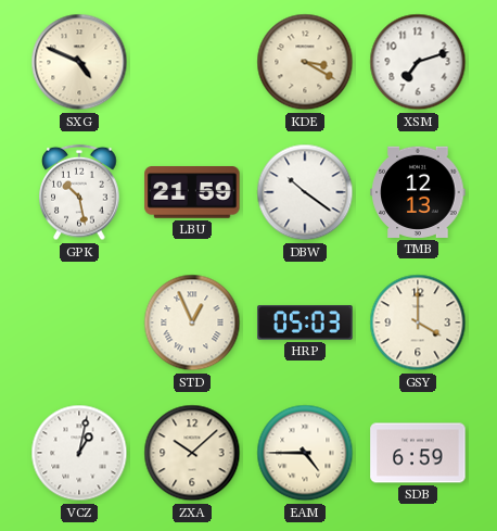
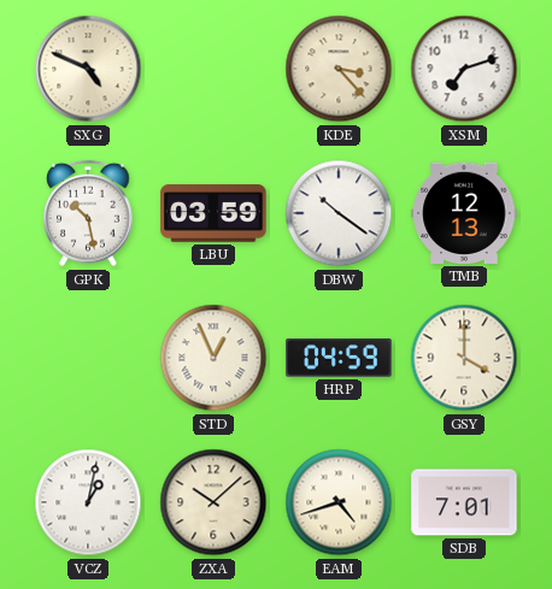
KDE: 3:20 -> 3:23
LBU: 21:59 -> 03:59
HRP: 05:03 -> 04:59
EAM: 4:45 -> 4:42
SDB: 6:59 -> 7:01
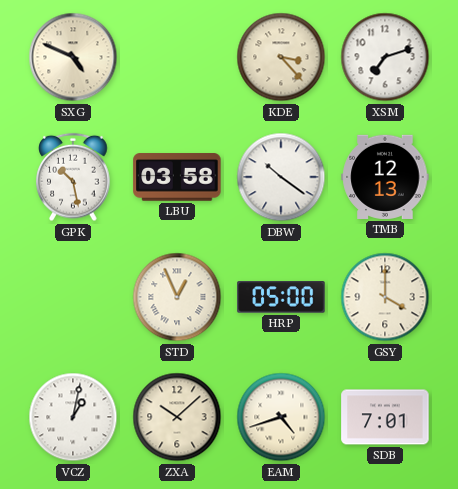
LBU: 03:59 -> 03:58
HRP: 04:59 -> 05:00
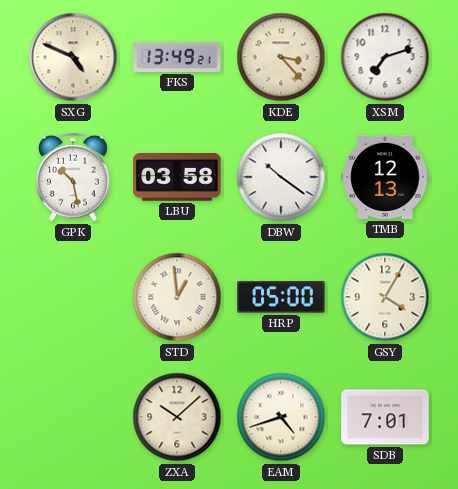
FKS: none -> 13:49
STD: 12:56 -> 12:59
GSY: 4:00 -> 4:05
VCZ: 1:02 -> none
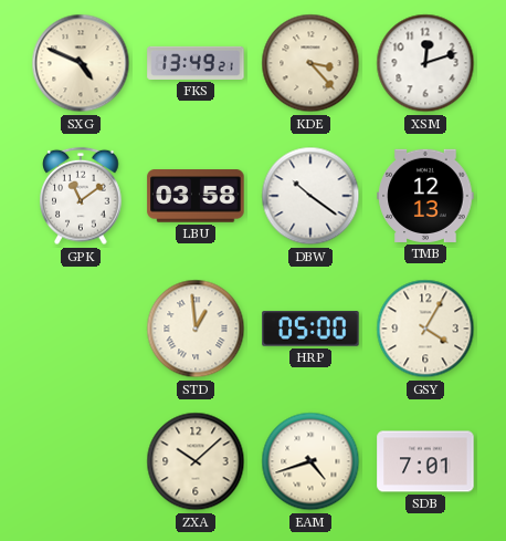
XSM: 7:12 -> 12:12
GPK: 10:28 -> 11:09
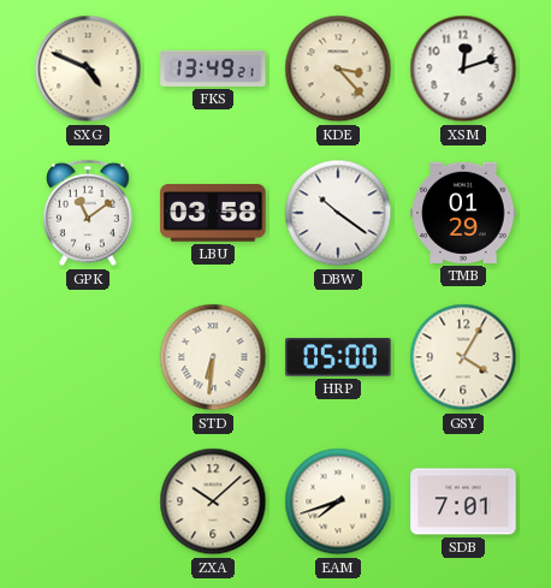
TMB: 12:13 -> 01:29
STD: 12:59 -> 6:31
EAM: 4:42 -> 7:42
